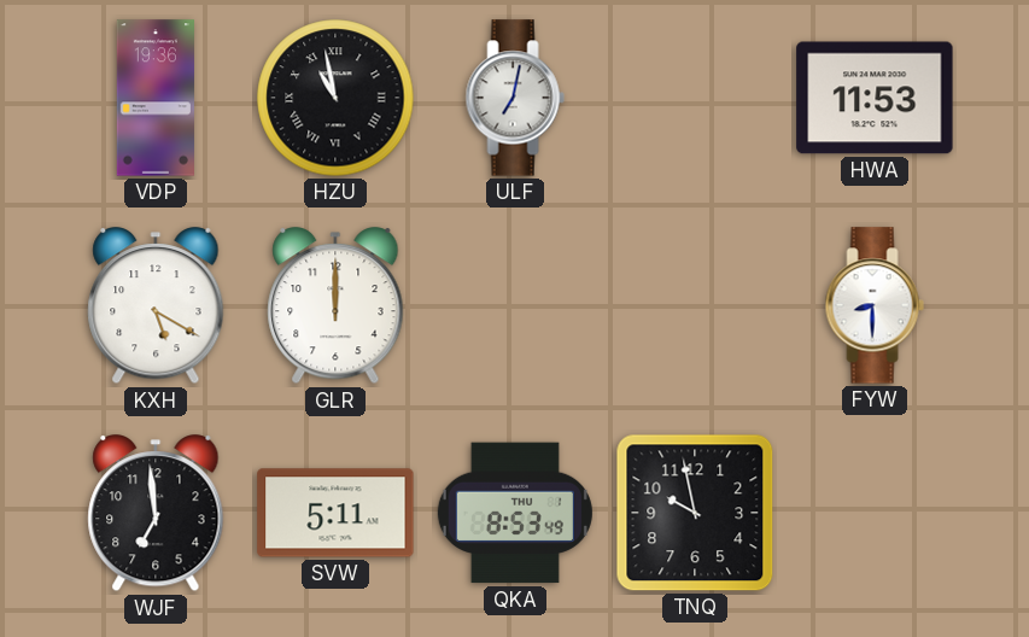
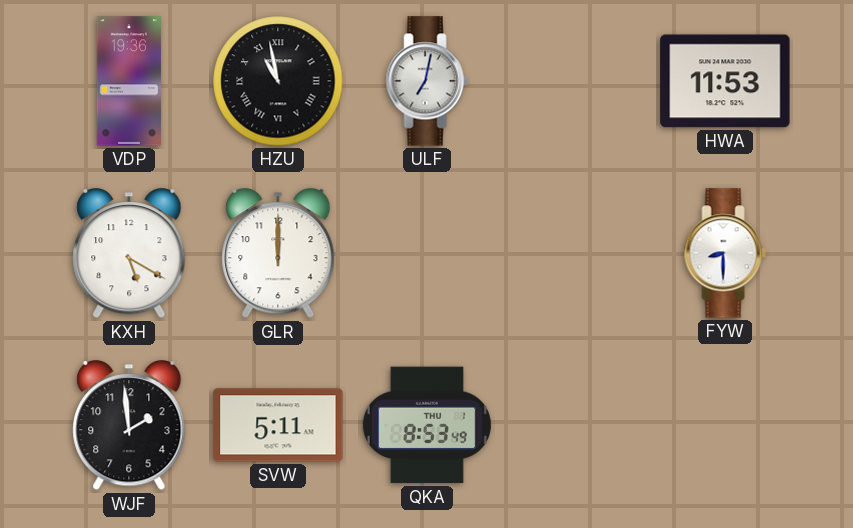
WJF: 6:59 -> 1:59
TNQ: 9:58 -> none
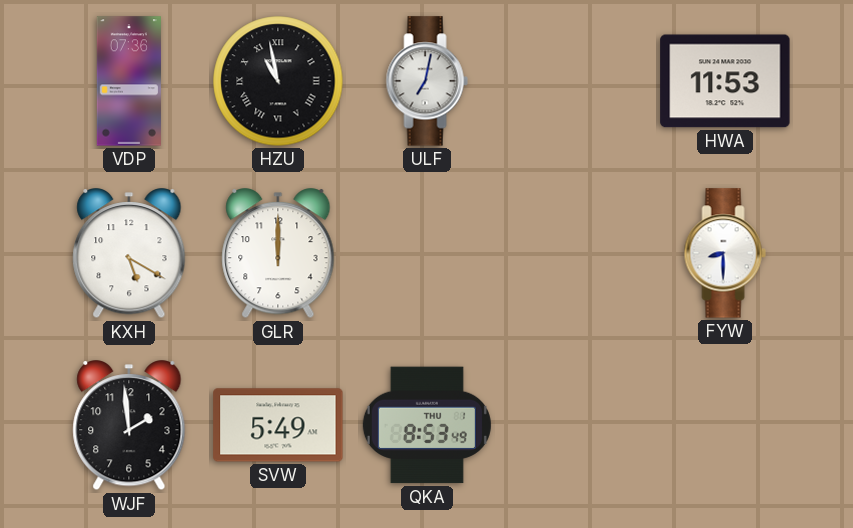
VDP: 19:36 -> 07:36
SVW: 5:11 -> 5:49
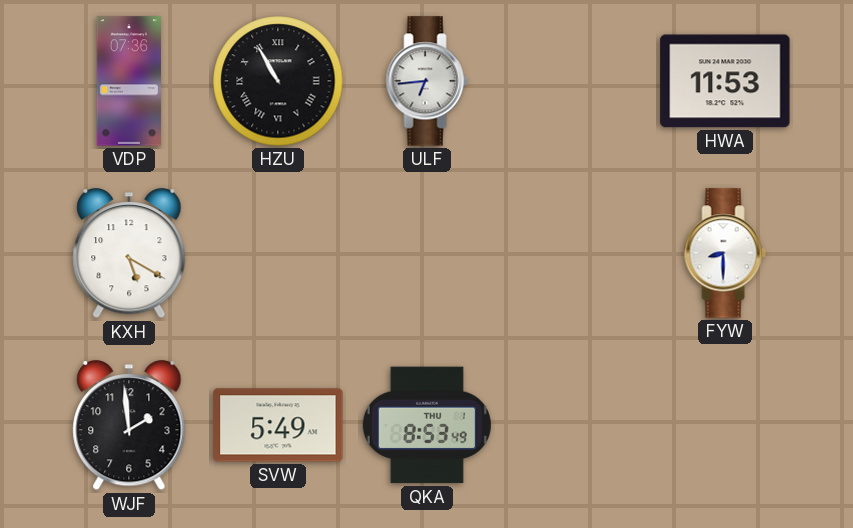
HZU: 10:58 -> 10:55
ULF: 7:02 -> 6:44
GLR: 12:00 -> none
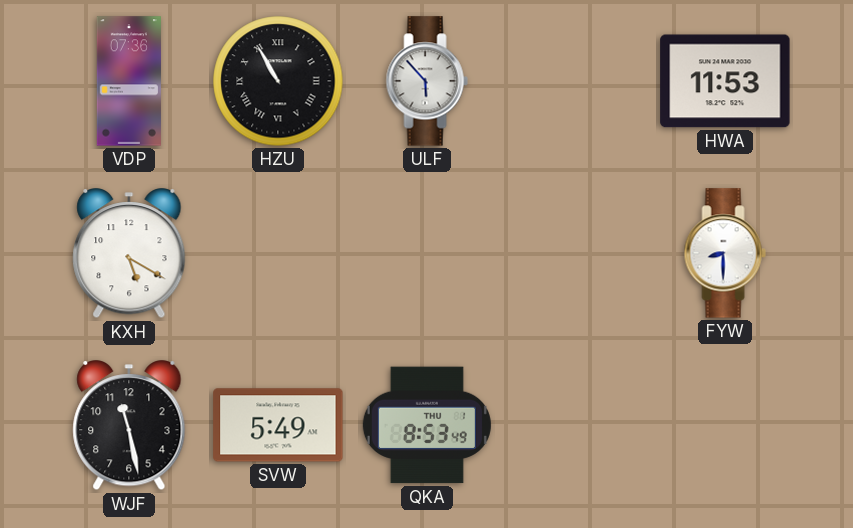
ULF: 6:44 -> 5:53
WJF: 1:59 -> 11:28
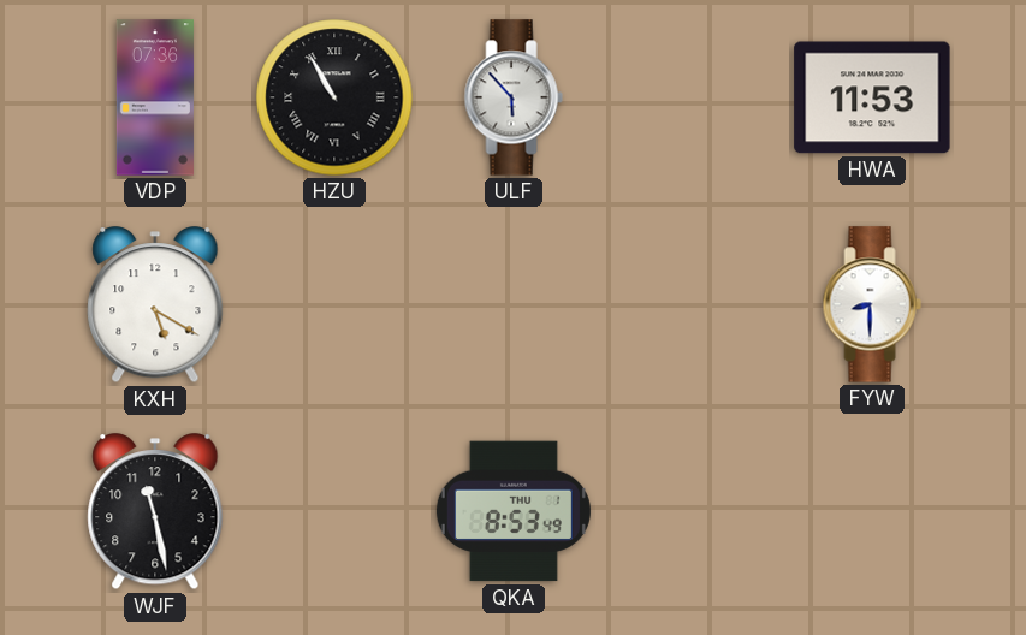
SVW: 5:49 -> none
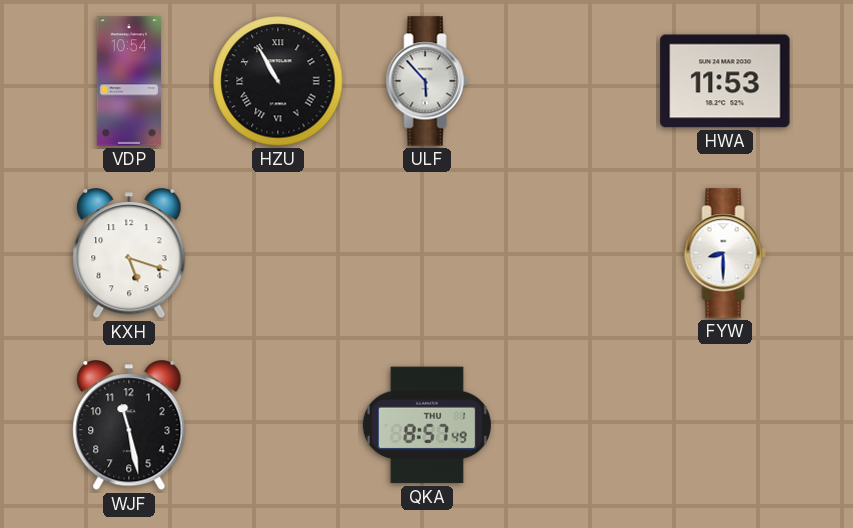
VDP: 07:36 -> 10:54
KXH: 5:20 -> 5:18
QKA: 8:53 -> 8:57
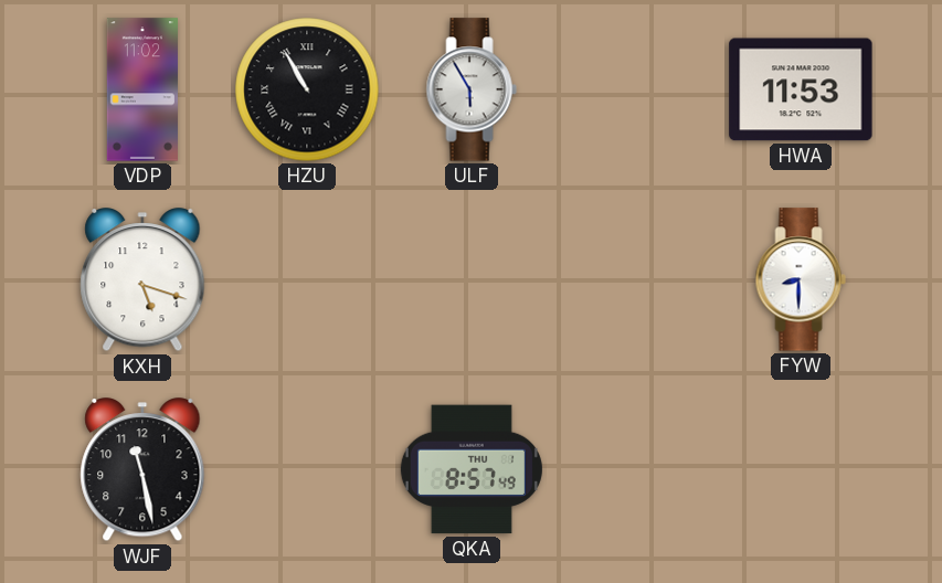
VDP: 10:54 -> 11:02
ULF: 5:53 -> 5:55
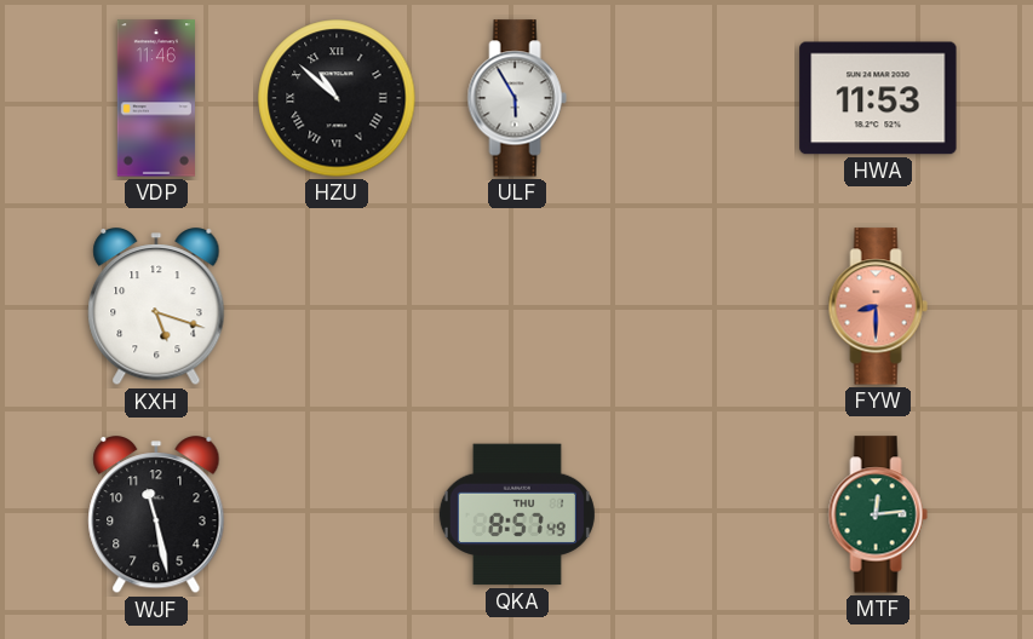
VDP: 11:02 -> 11:46
HZU: 10:55 -> 10:52
FYW dial: white -> salmon
MTF: none -> 12:14
